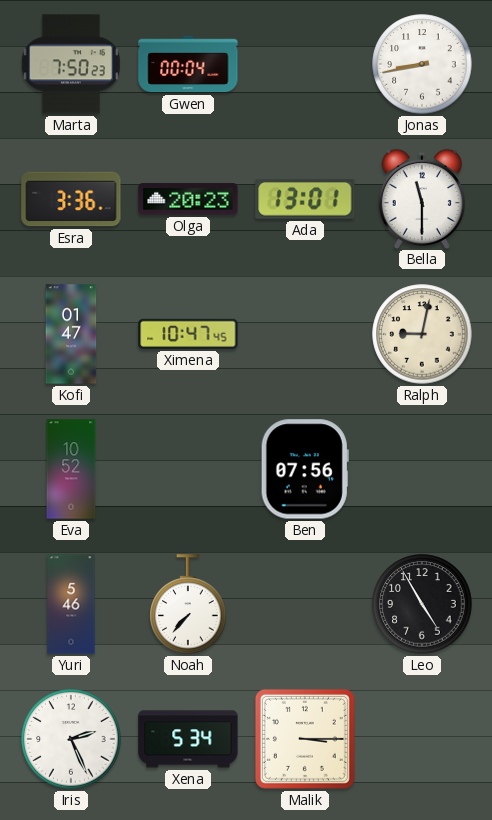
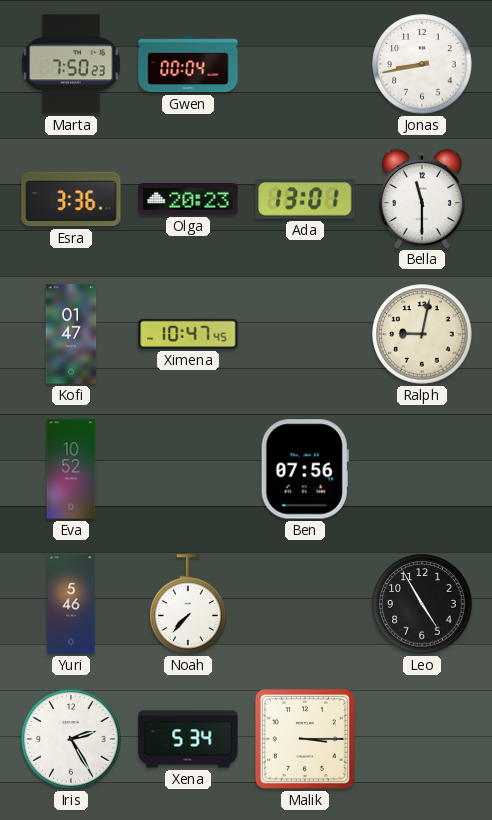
Iris: 2:26 -> 2:25
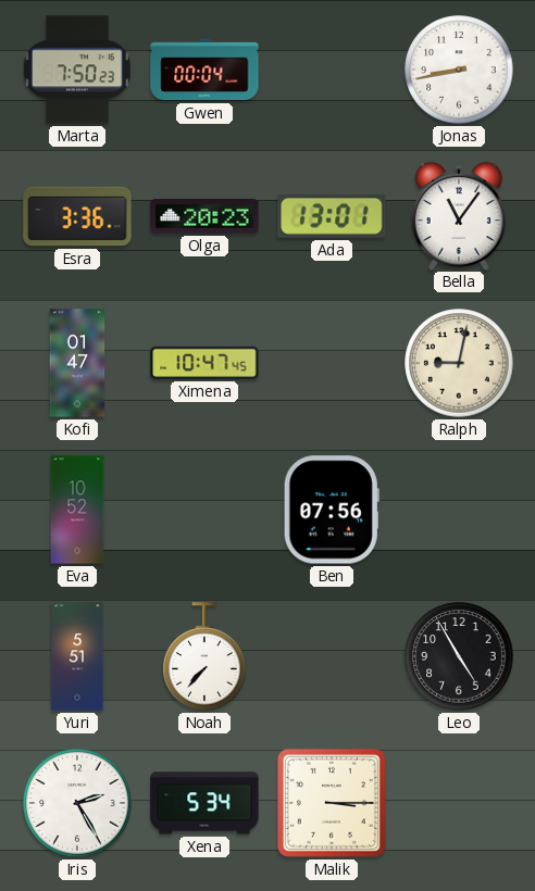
Bella: 11:30 -> 11:06
Yuri: 5:46 -> 5:51
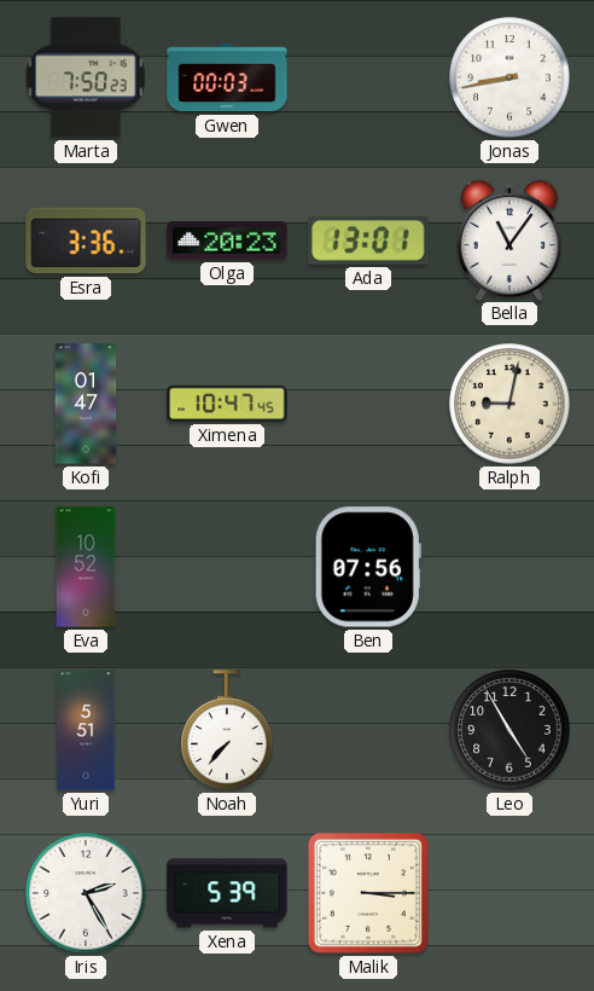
Gwen: 00:04 -> 00:03
Xena: 5:34 -> 5:39
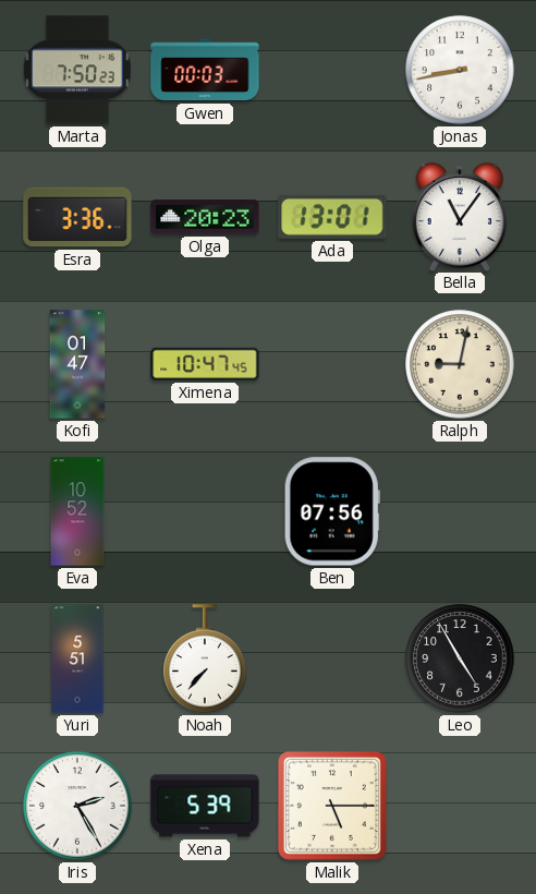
Malik: 3:15 -> 5:15
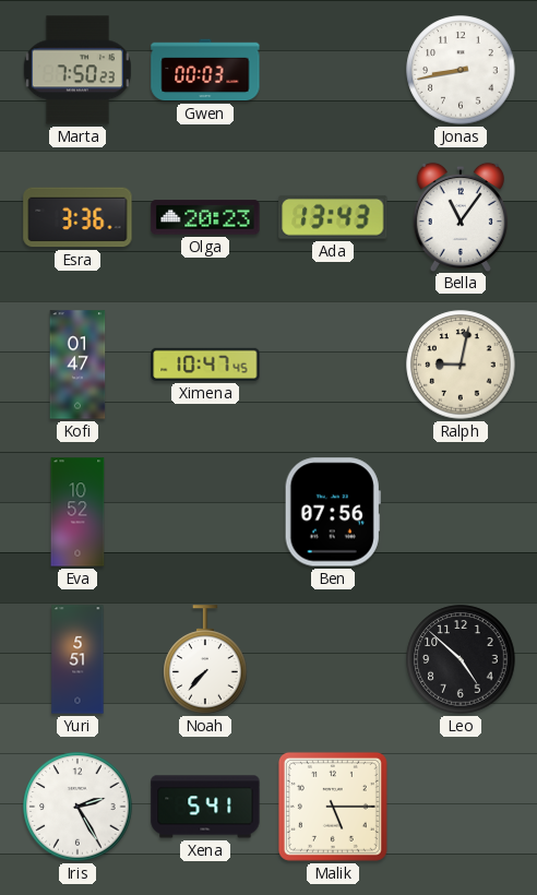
Ada: 13:01 -> 13:43
Leo: 4:55 -> 4:52
Xena: 5:39 -> 5:41
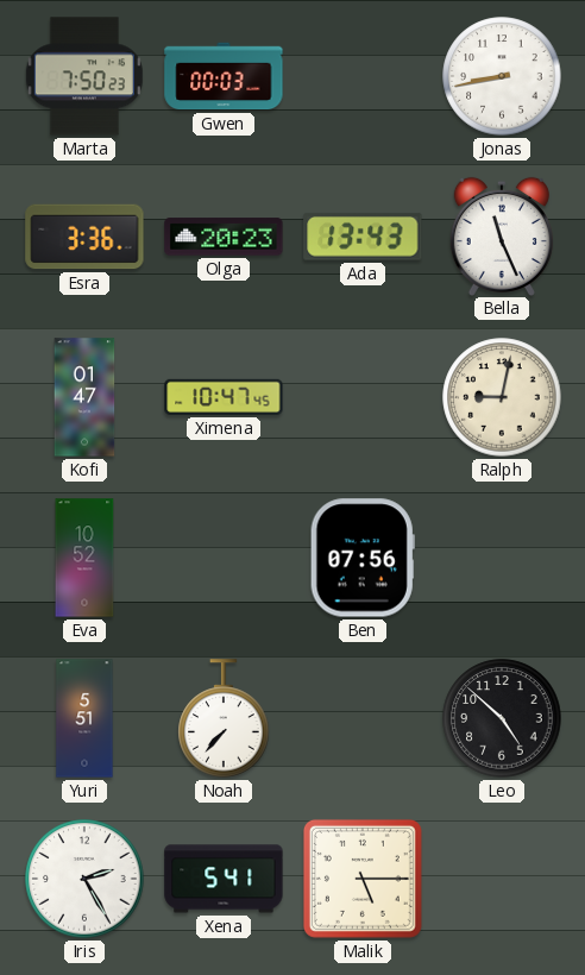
Bella: 11:06 -> 11:26
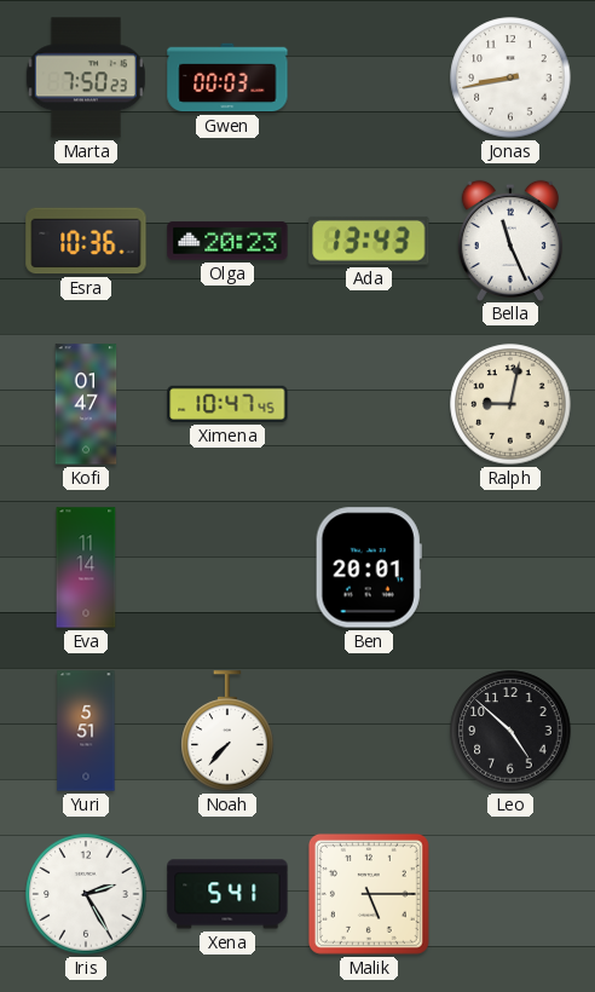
Esra: 3:36 -> 10:36
Eva: 10:52 -> 11:14
Ben: 07:56 -> 20:01
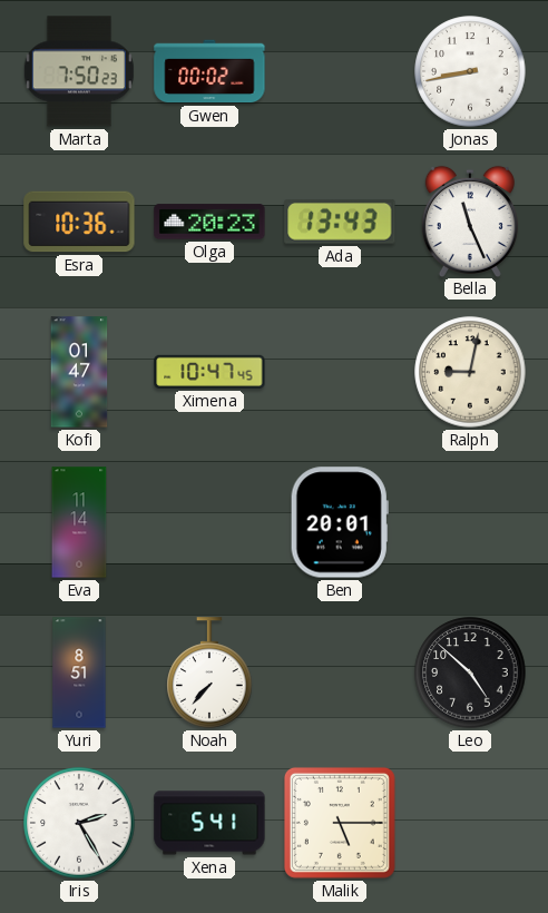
Gwen: 00:03 -> 00:02
Yuri: 5:51 -> 8:51
